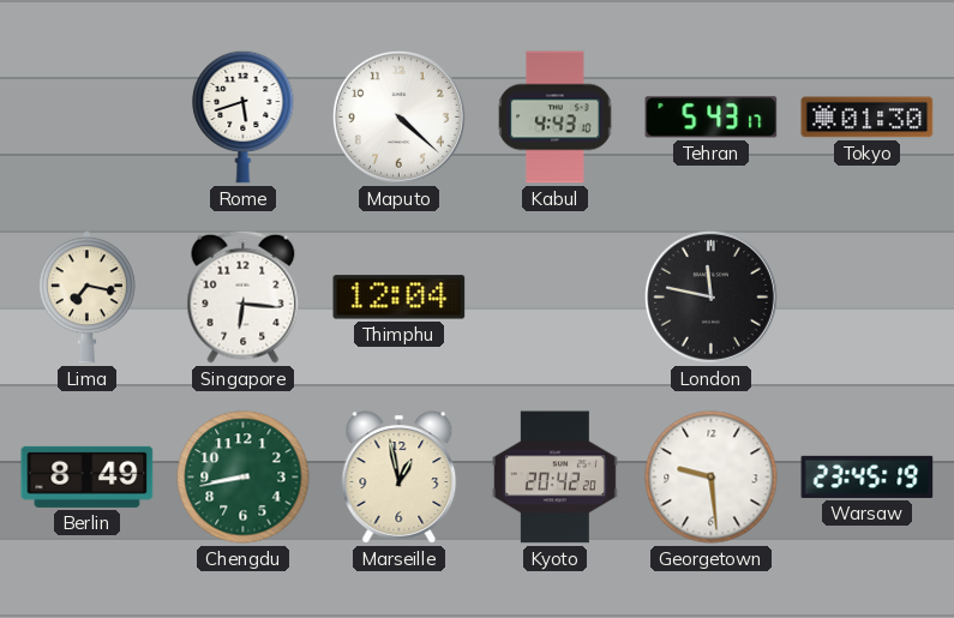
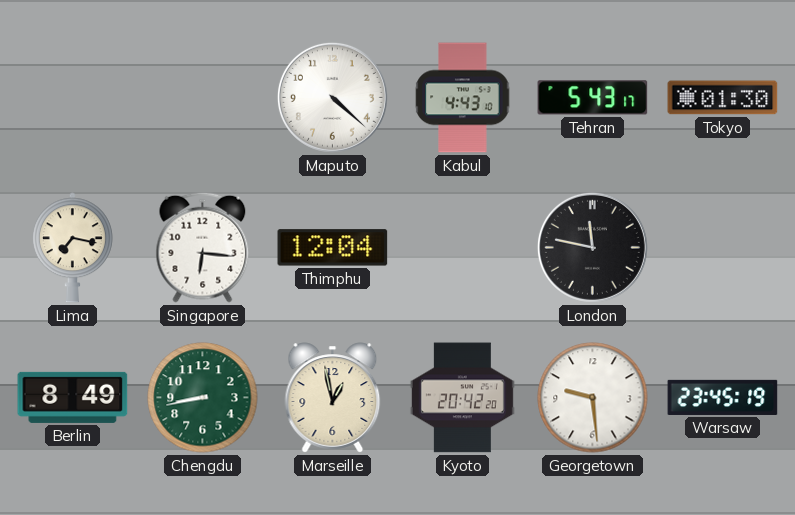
Rome: 5:42 -> none
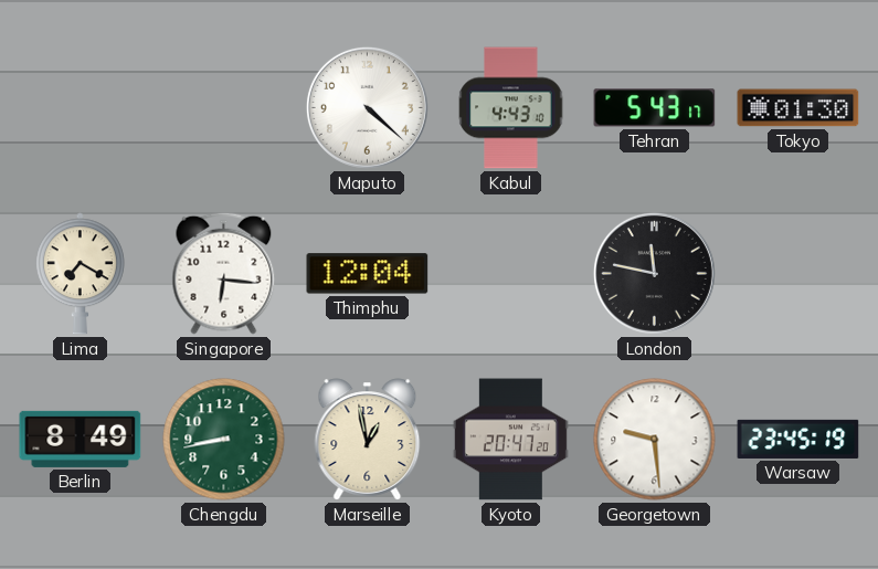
Lima: 7:17 -> 7:20
Kyoto: 20:42 -> 20:47
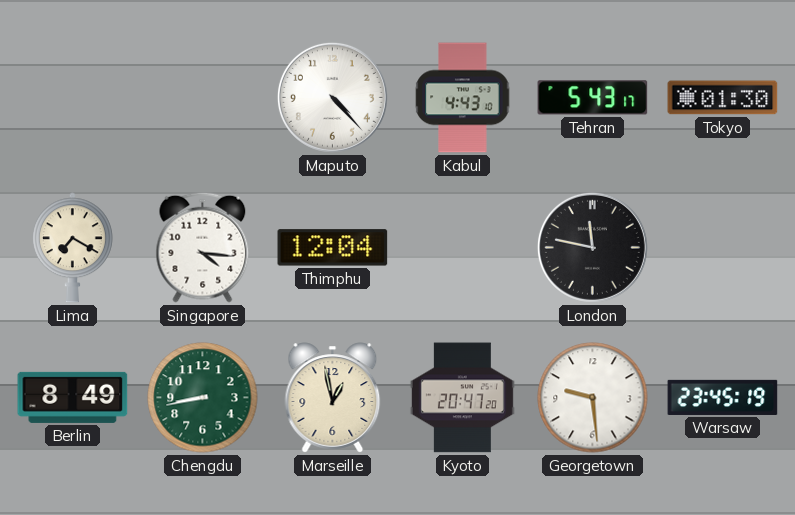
Maputo: 4:22 -> 4:23
Singapore: 6:16 -> 4:16
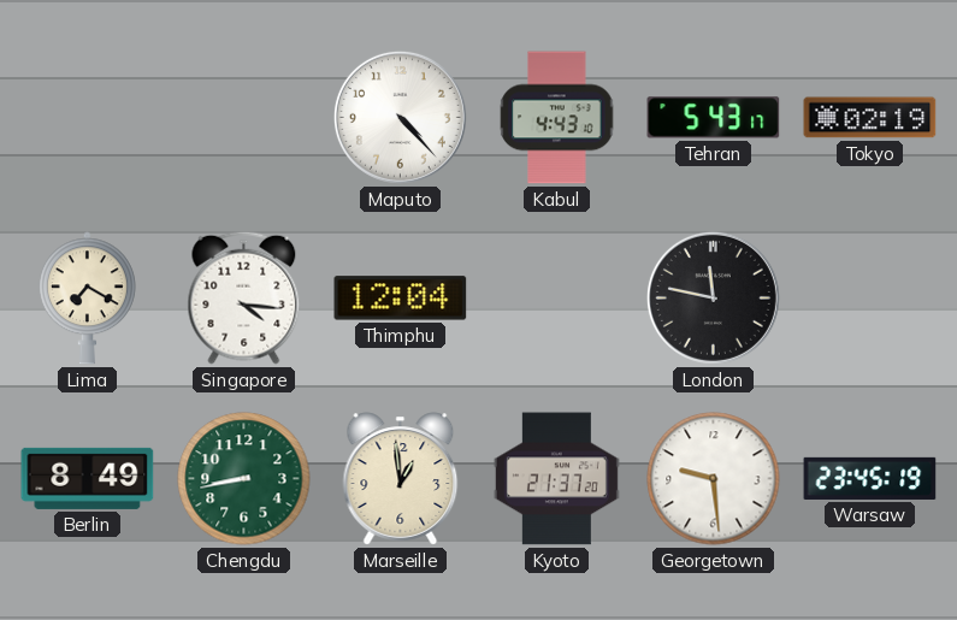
Tokyo: 01:30 -> 02:19
Marseille: 12:58 -> 12:59
Kyoto: 20:47 -> 21:37
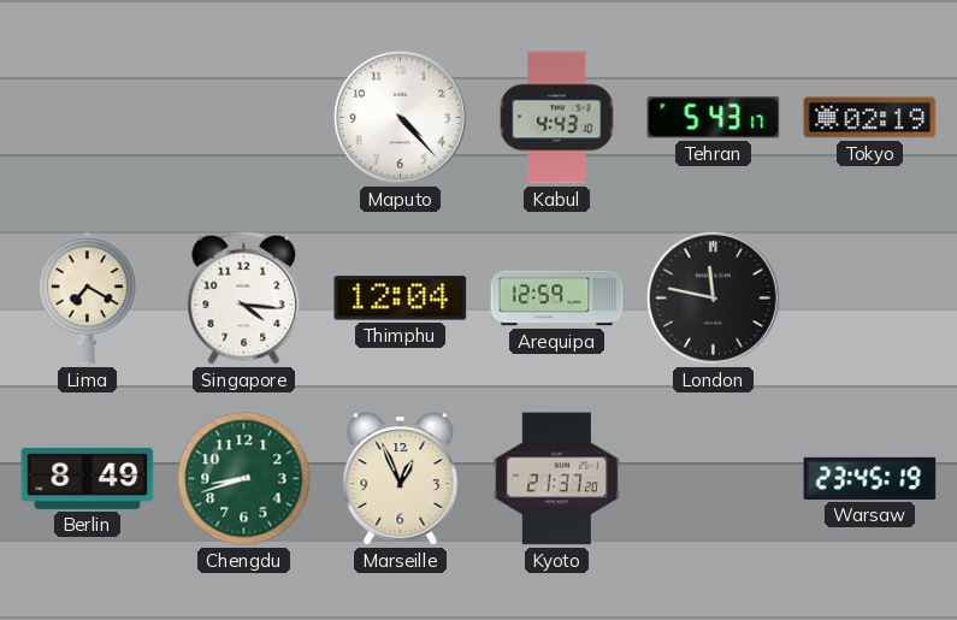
Arequipa: none -> 12:59
Chengdu: 8:43 -> 8:42
Marseille: 12:59 -> 12:56
Georgetown: 9:29 -> none
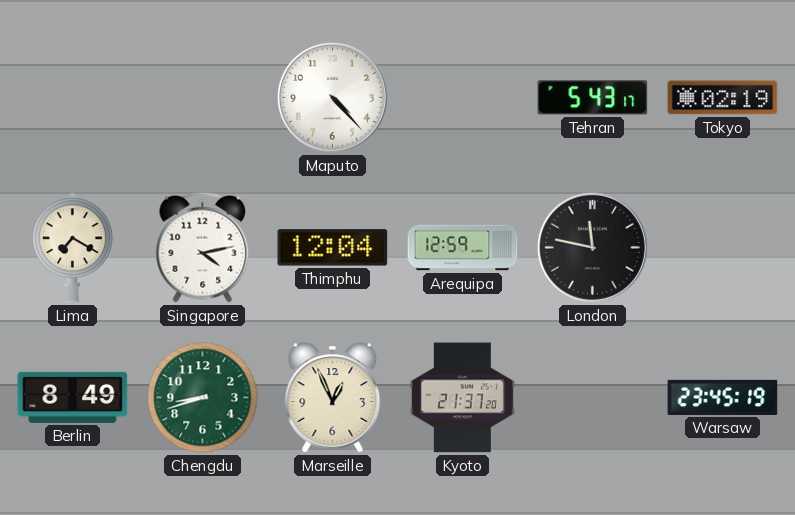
Kabul: 4:43 -> none
Singapore: 4:16 -> 4:13
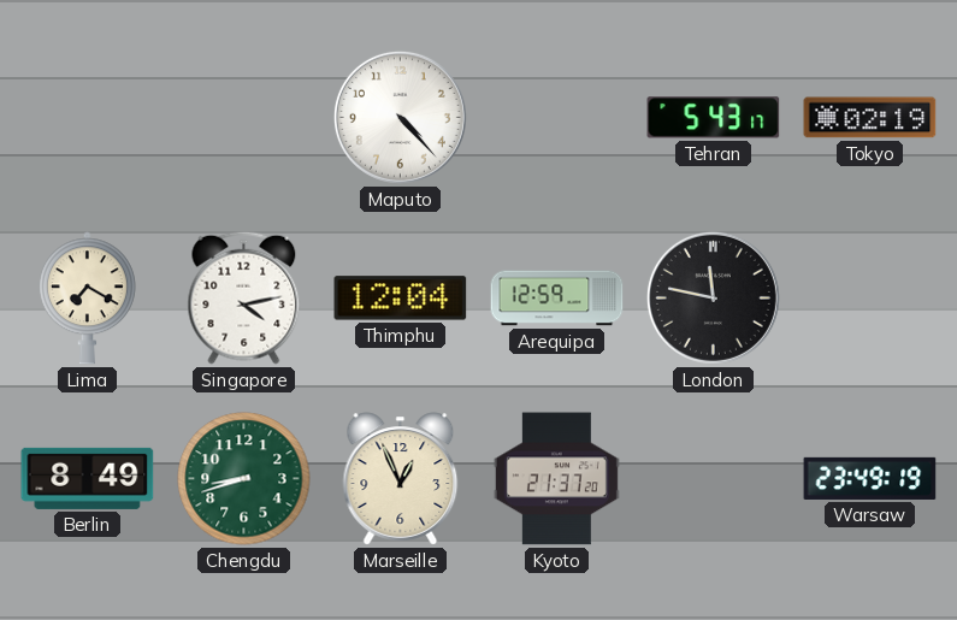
Warsaw: 23:45 -> 23:49
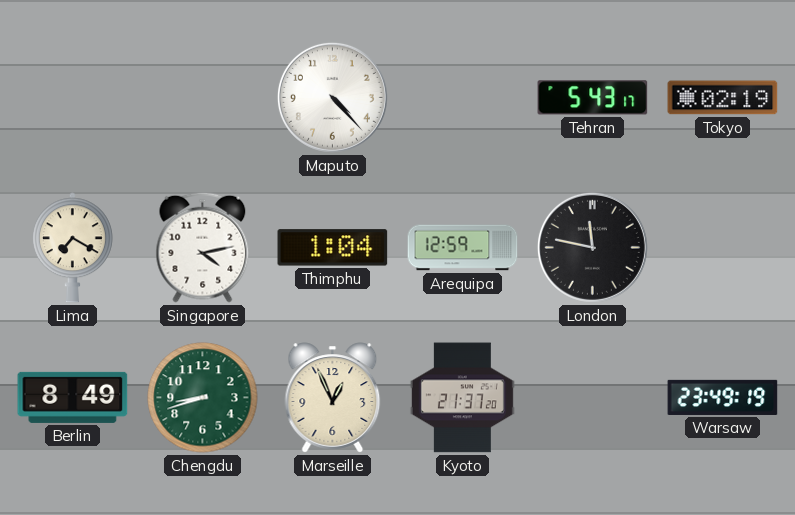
Thimphu: 12:04 -> 1:04
